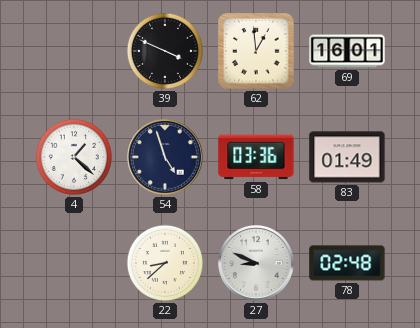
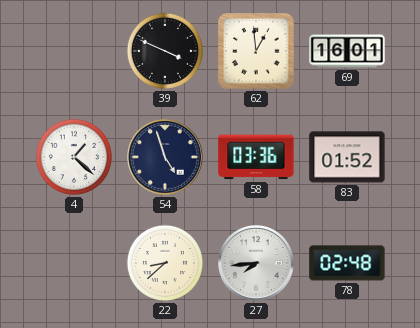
83: 01:49 -> 01:52
27: 8:49 -> 7:44
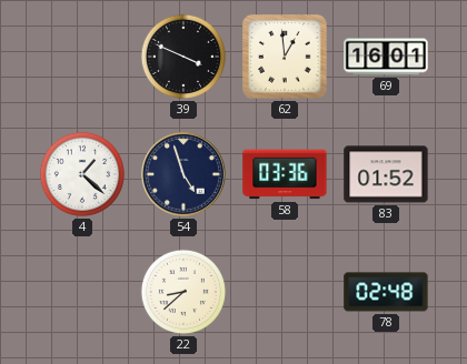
27: 7:44 -> none
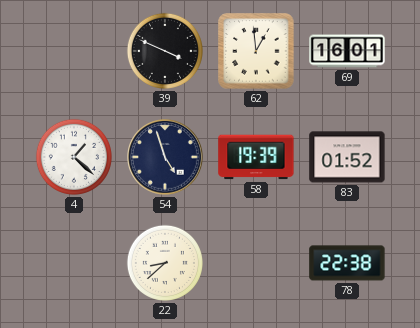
58: 03:36 -> 19:39
78: 02:48 -> 22:38
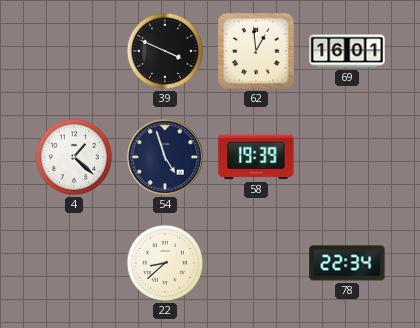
83: 01:52 -> none
78: 22:38 -> 22:34
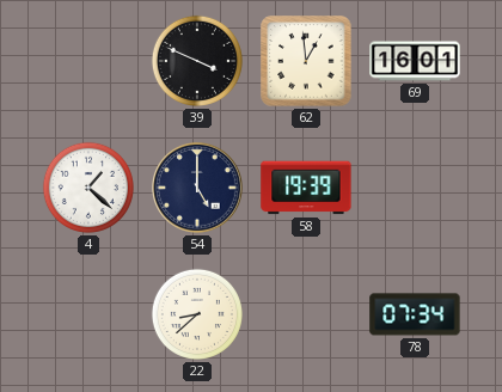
54: 4:57 -> 5:00
78: 22:34 -> 07:34
